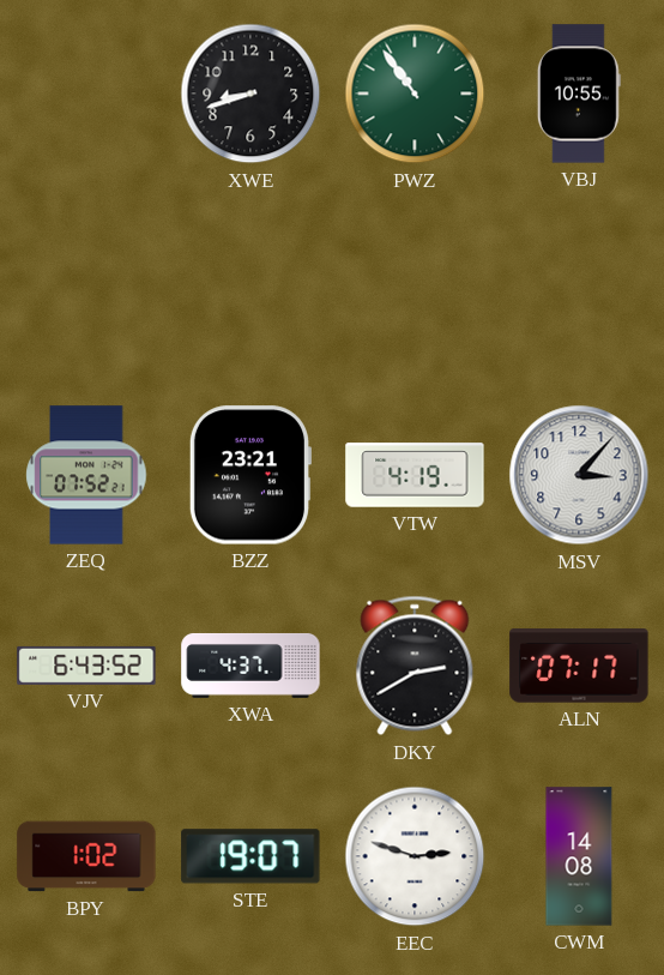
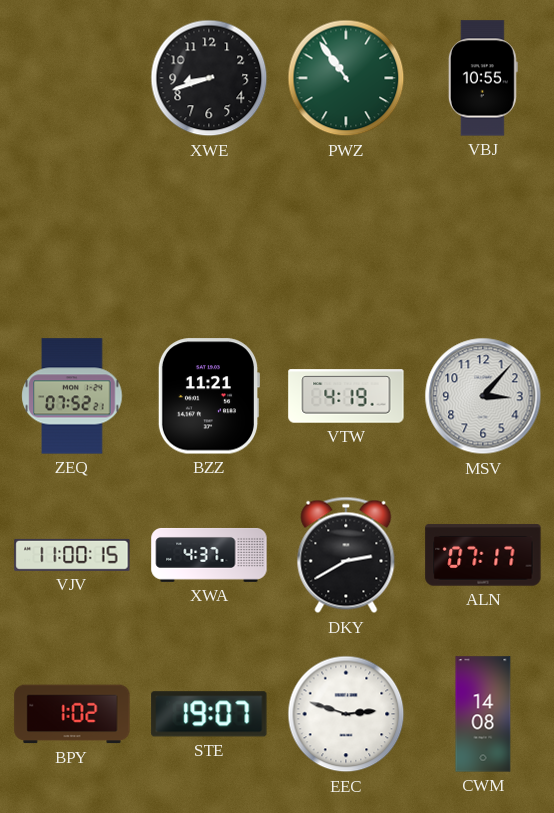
BZZ: 23:21 -> 11:21
VJV: 6:43 -> 11:00
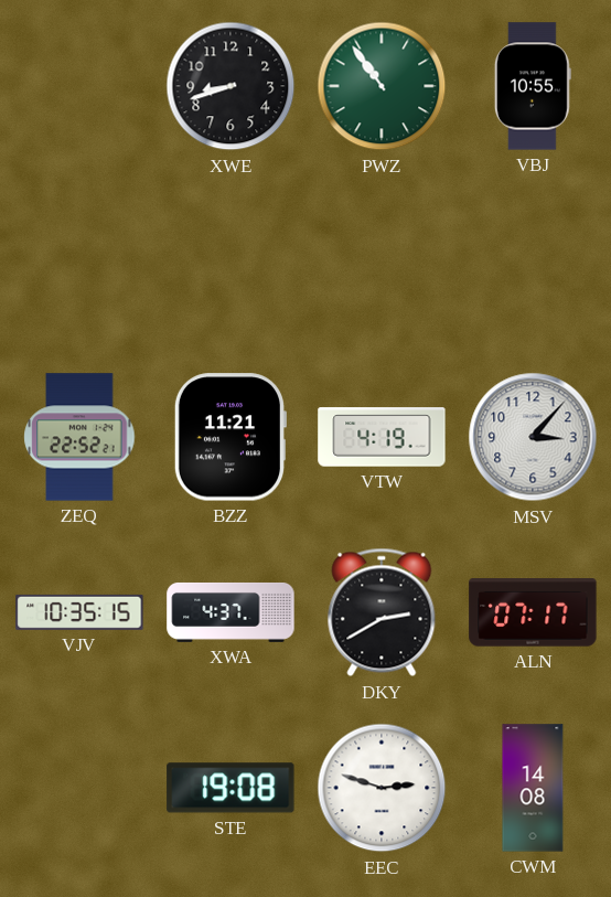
ZEQ: 07:52 -> 22:52
VJV: 11:00 -> 10:35
BPY: 1:02 -> none
STE: 19:07 -> 19:08
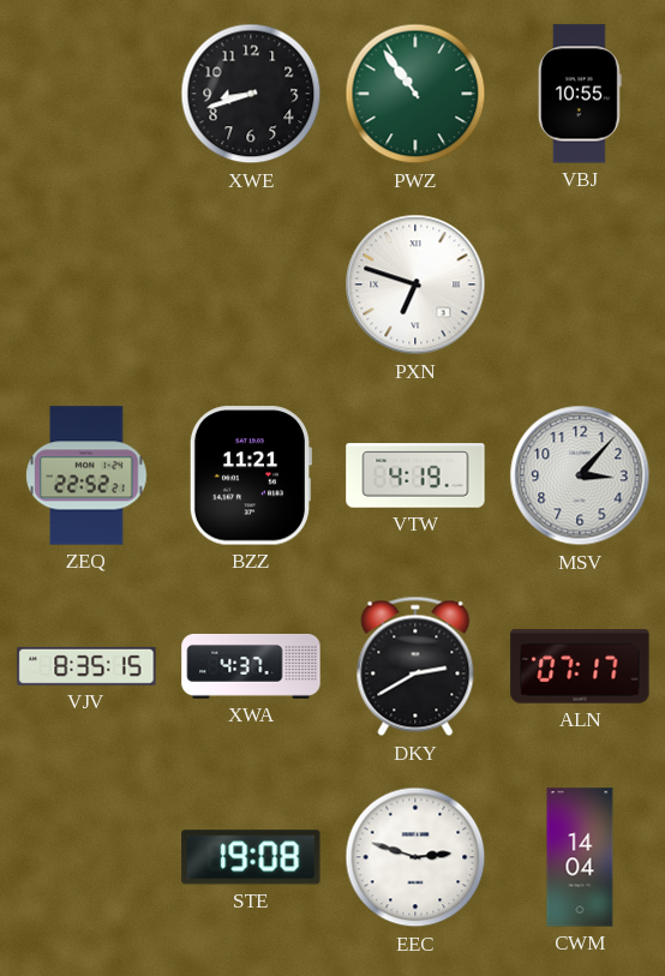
PXN: none -> 6:48
VJV: 10:35 -> 8:35
CWM: 14:08 -> 14:04
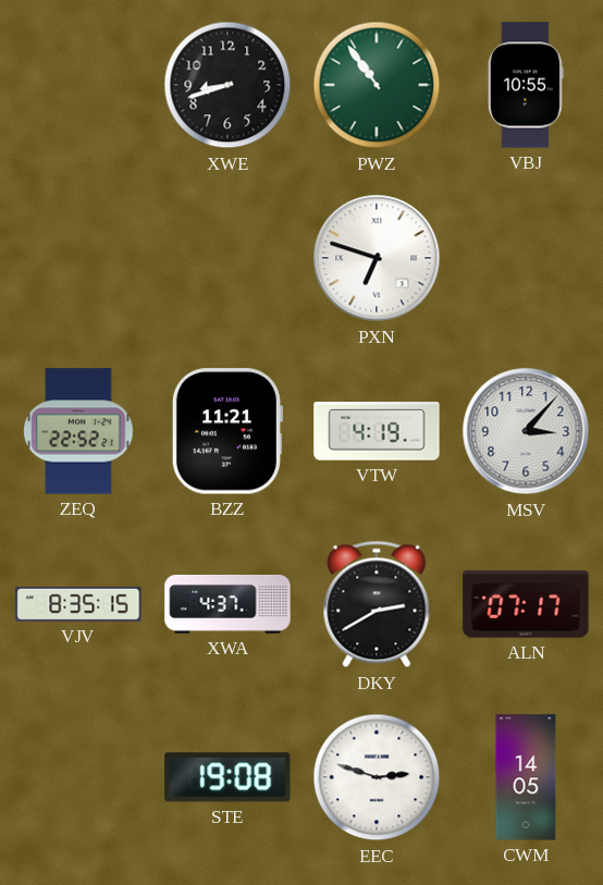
CWM: 14:04 -> 14:05
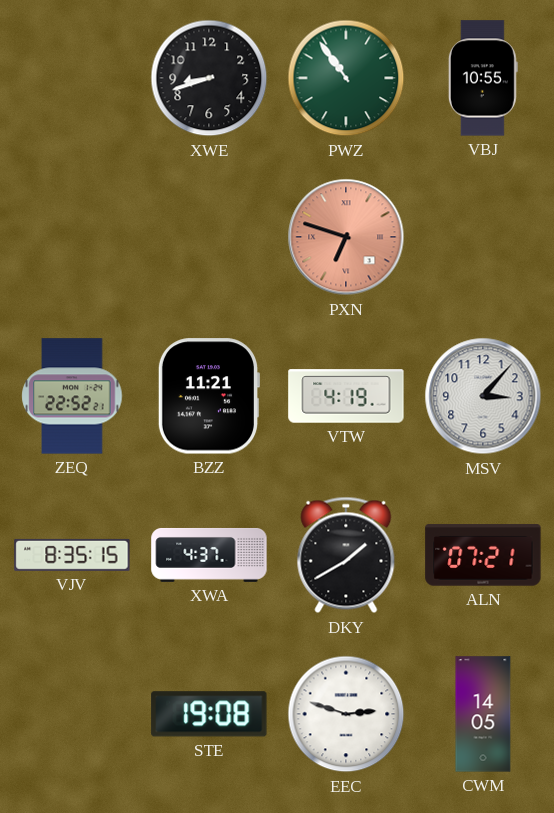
PXN dial: white -> salmon
DKY: 2:40 -> 1:40
ALN: 07:17 -> 07:21
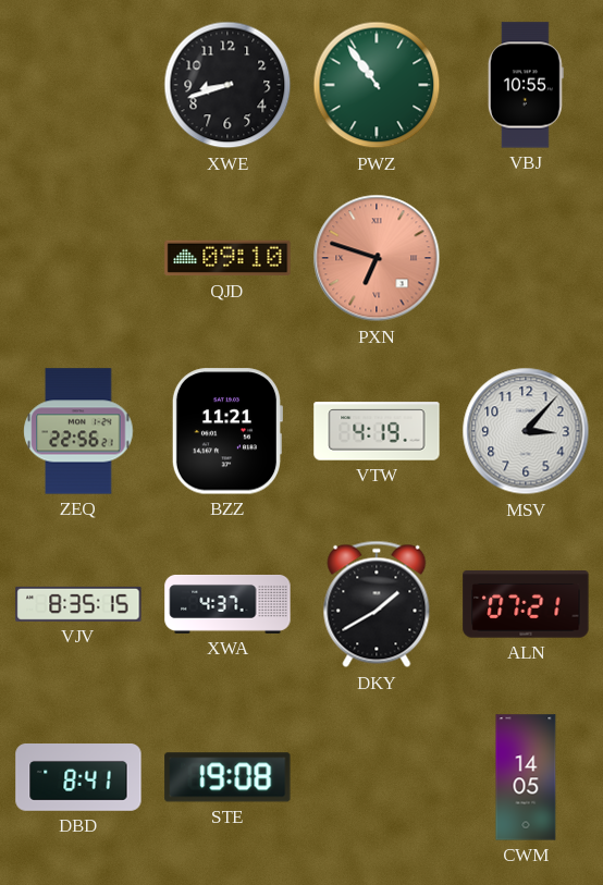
QJD: none -> 09:10
ZEQ: 22:52 -> 22:56
DBD: none -> 8:41
EEC: 2:48 -> none
